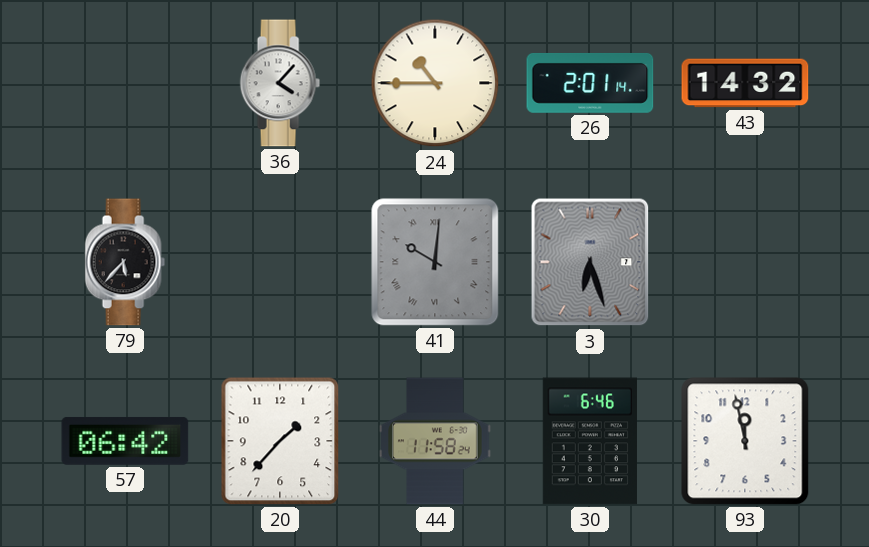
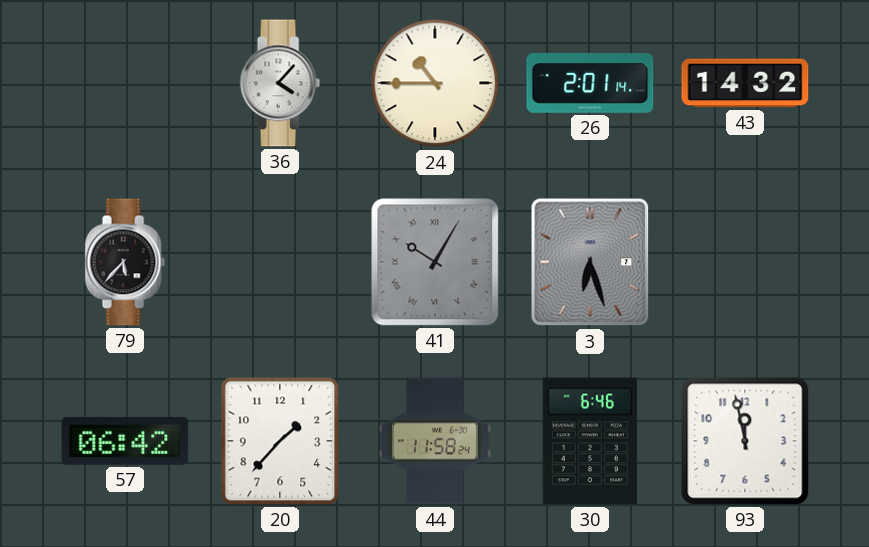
41: 10:01 -> 10:05
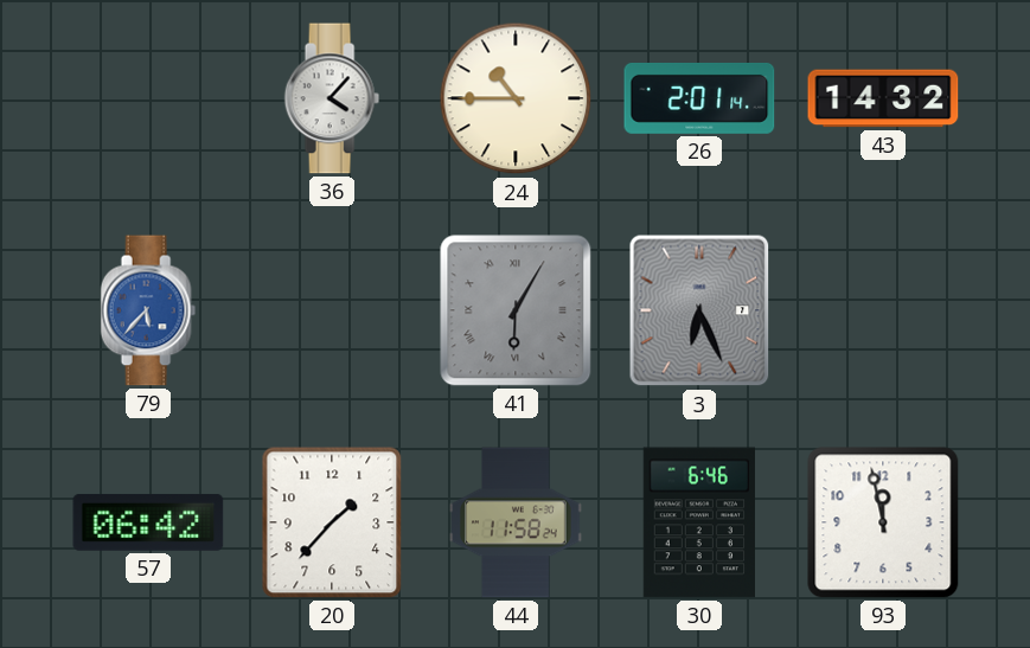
79 dial: black -> blue
41: 10:05 -> 6:05
3: 6:27 -> 6:26
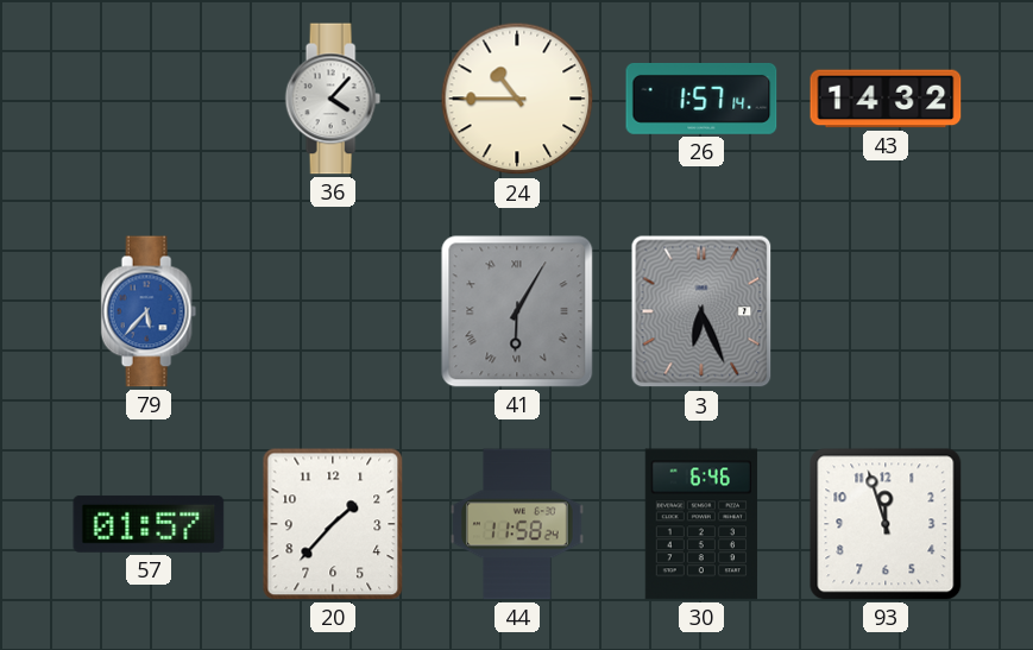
26: 2:01 -> 1:57
57: 06:42 -> 01:57
93: 11:58 -> 11:57
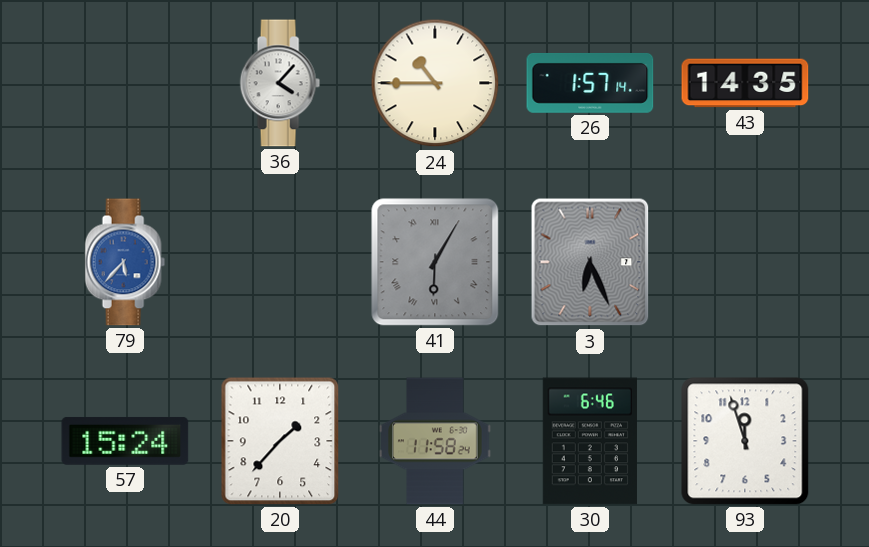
43: 14:32 -> 14:35
57: 01:57 -> 15:24
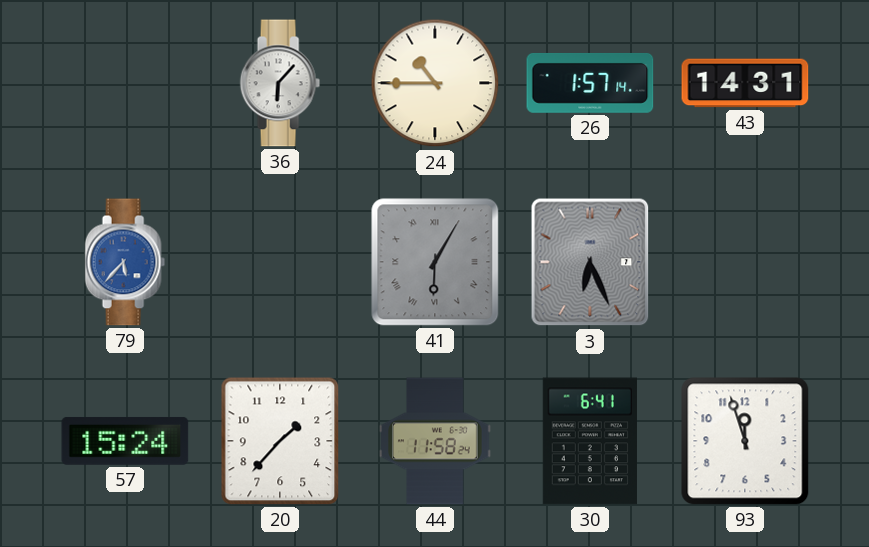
36: 4:07 -> 6:07
43: 14:35 -> 14:31
30: 6:46 -> 6:41
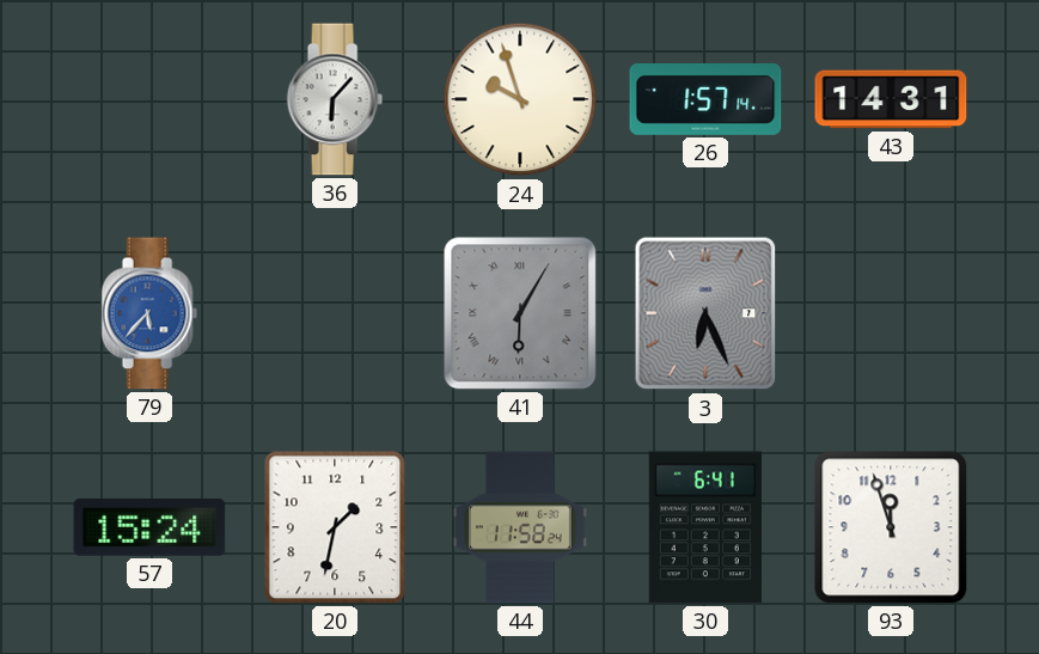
24: 10:45 -> 9:57
20: 1:37 -> 1:32
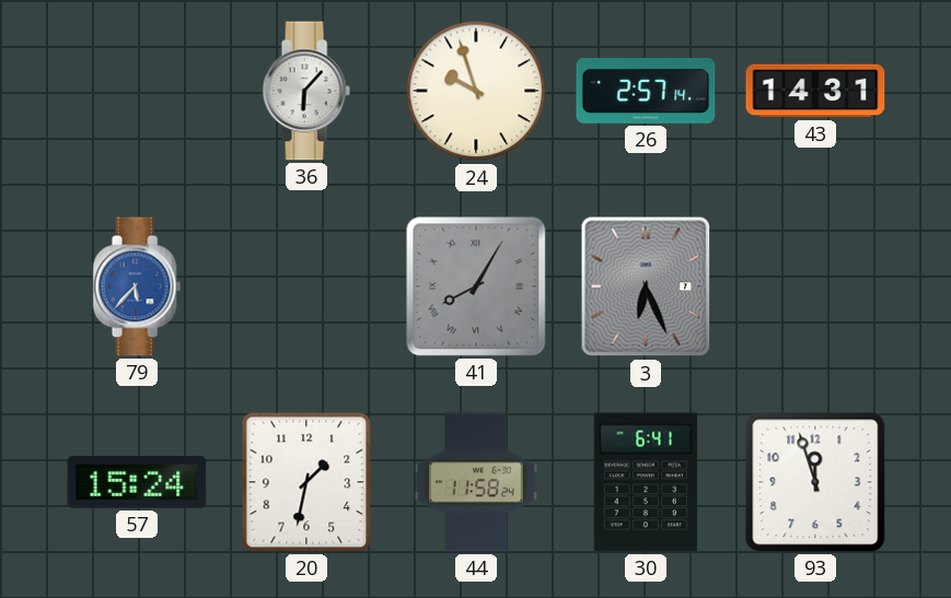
26: 1:57 -> 2:57
41: 6:05 -> 8:05
